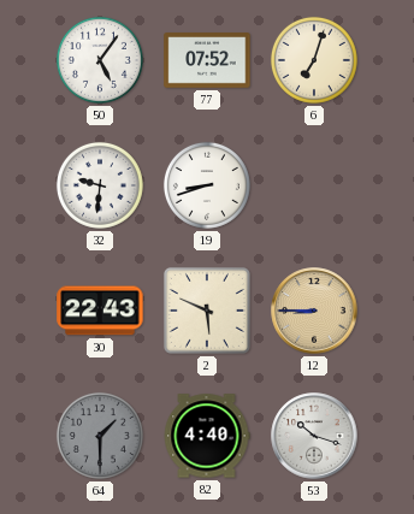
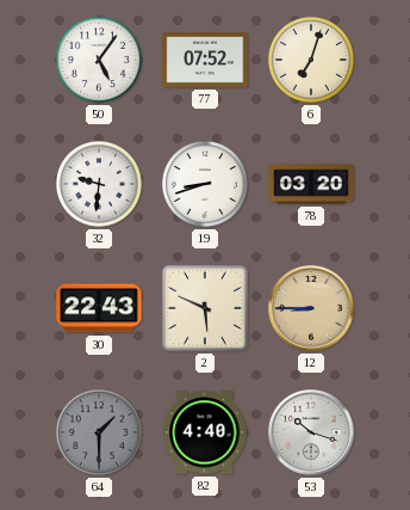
78: none -> 03:20
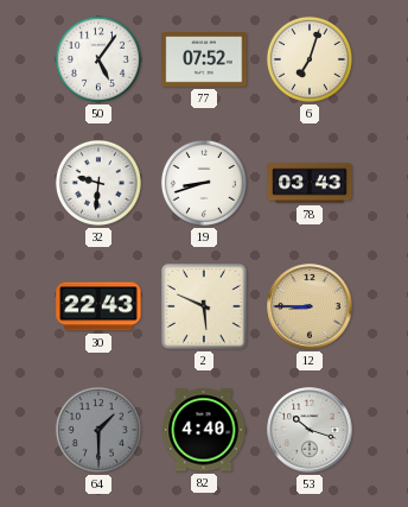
78: 03:20 -> 03:43
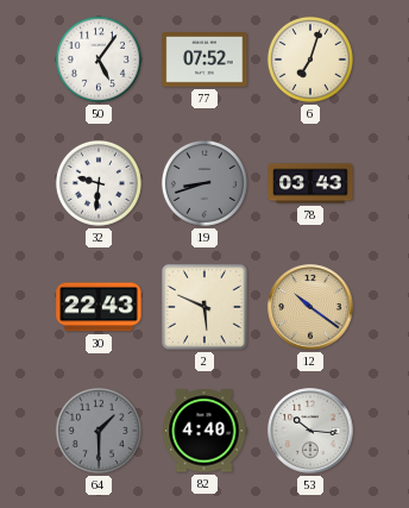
19 dial: white -> grey
12: 8:45 -> 10:21
53: 10:18 -> 10:16
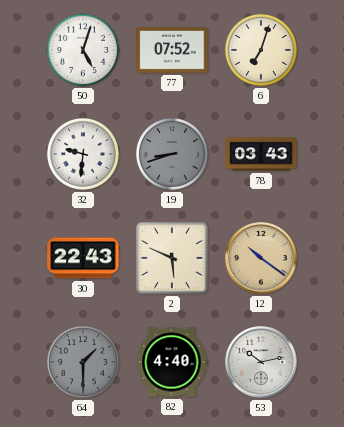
50: 5:06 -> 5:03
53: 10:16 -> 10:13
